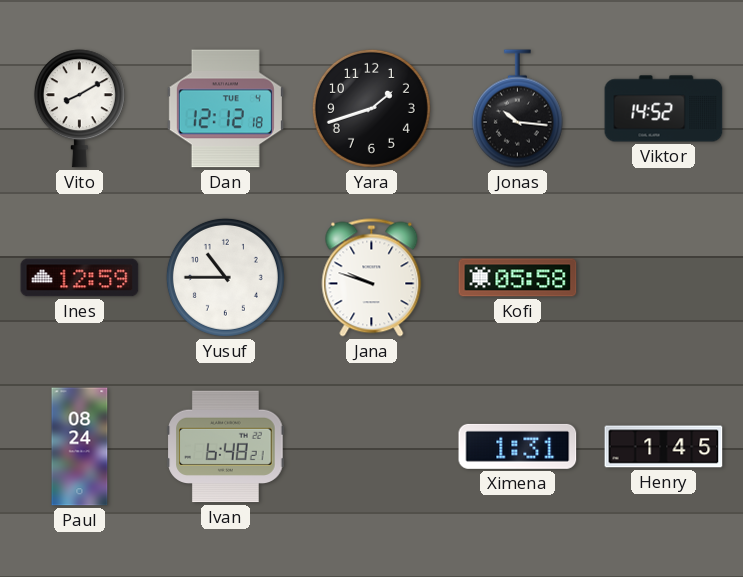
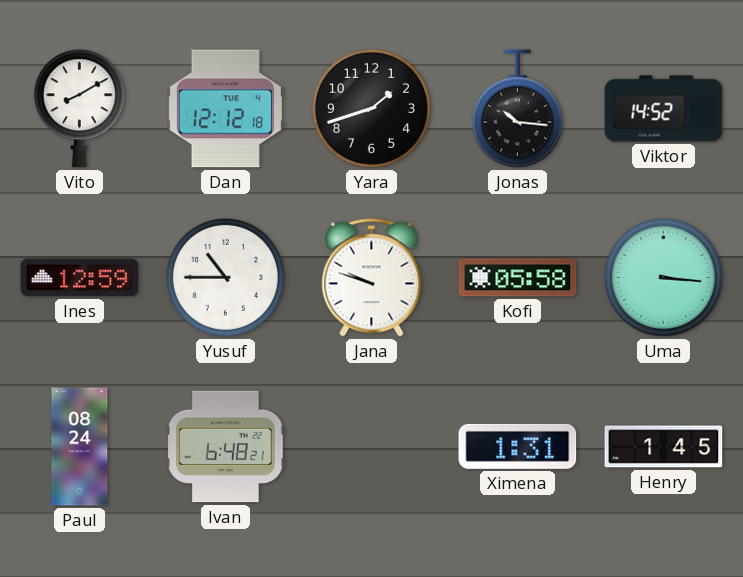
Uma: none -> 3:16
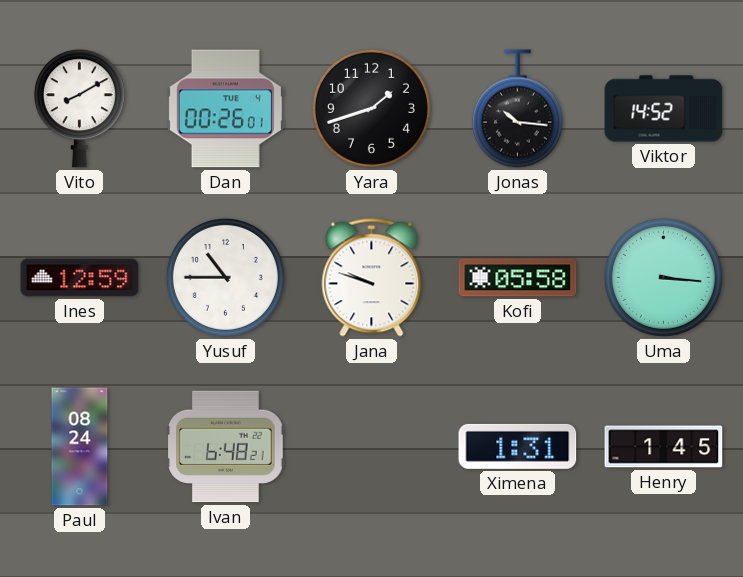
Dan: 12:12 -> 00:26
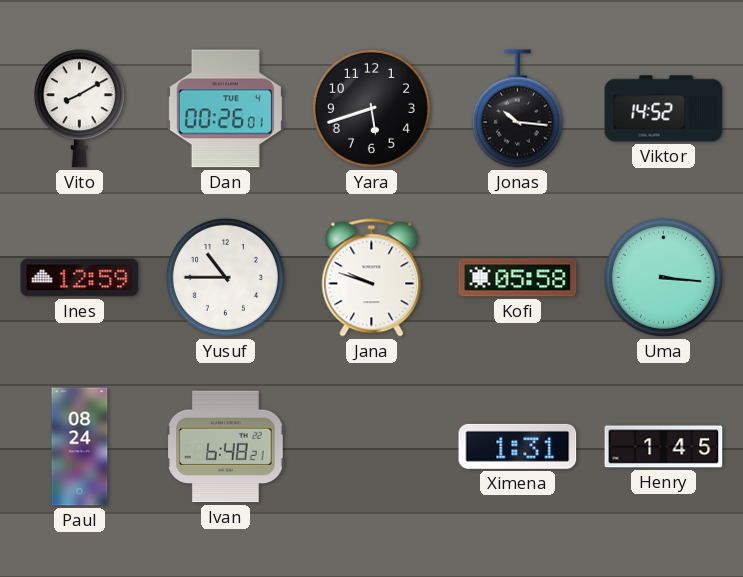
Yara: 1:42 -> 5:42
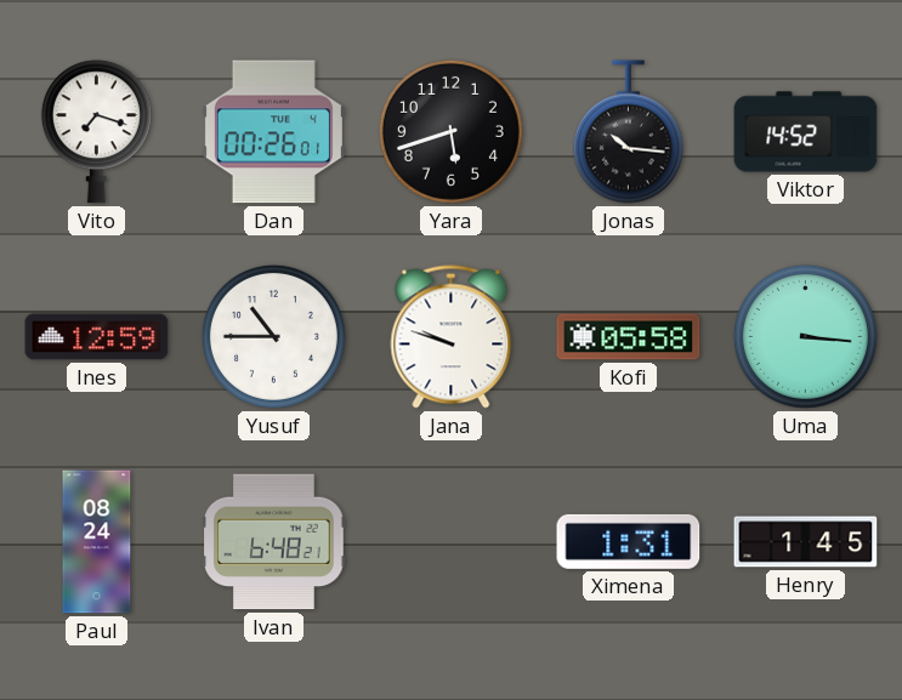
Vito: 8:10 -> 7:18
